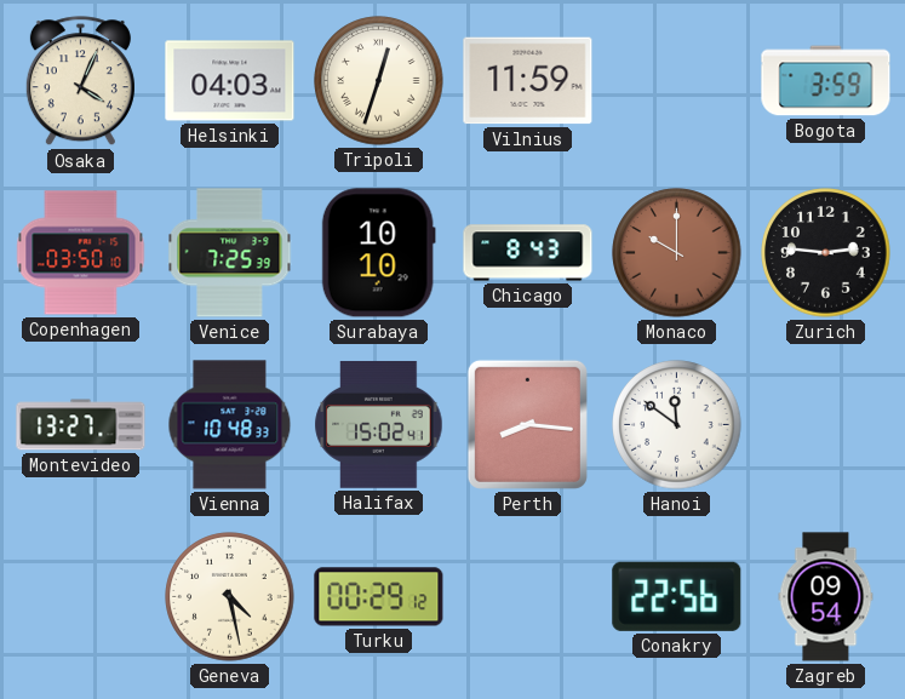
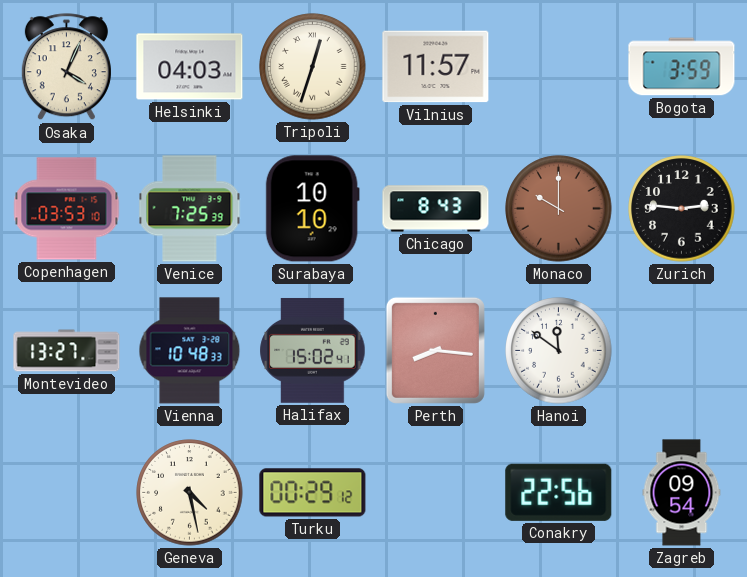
Vilnius: 11:59 -> 11:57
Copenhagen: 03:50 -> 03:53
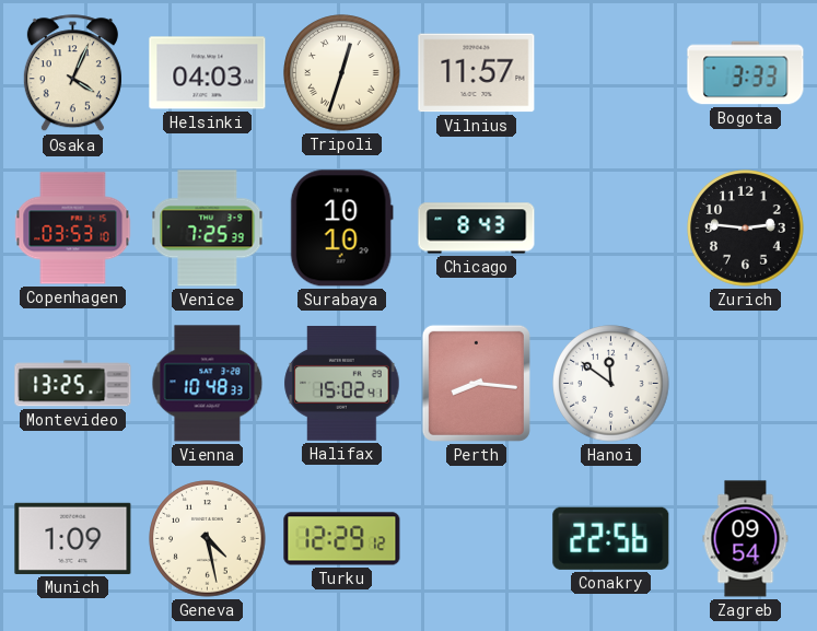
Bogota: 3:59 -> 3:33
Monaco: 10:00 -> none
Montevideo: 13:27 -> 13:25
Munich: none -> 1:09
Turku: 00:29 -> 12:29
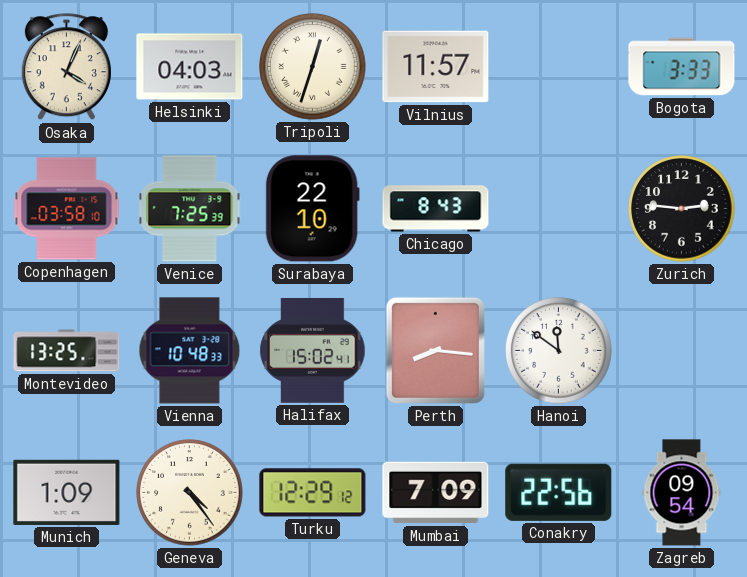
Copenhagen: 03:53 -> 03:58
Surabaya: 10:10 -> 22:10
Geneva: 4:28 -> 4:24
Mumbai: none -> 7:09
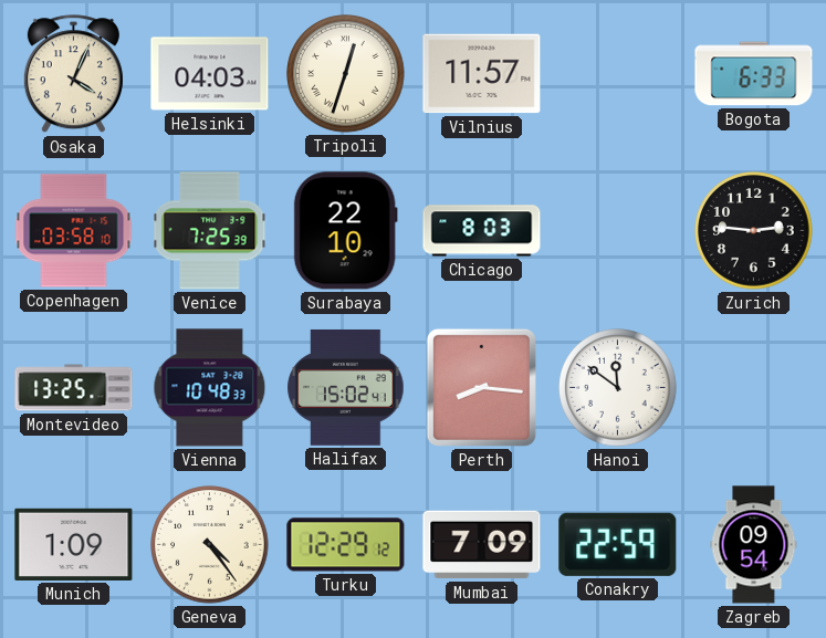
Bogota: 3:33 -> 6:33
Chicago: 8:43 -> 8:03
Conakry: 22:56 -> 22:59
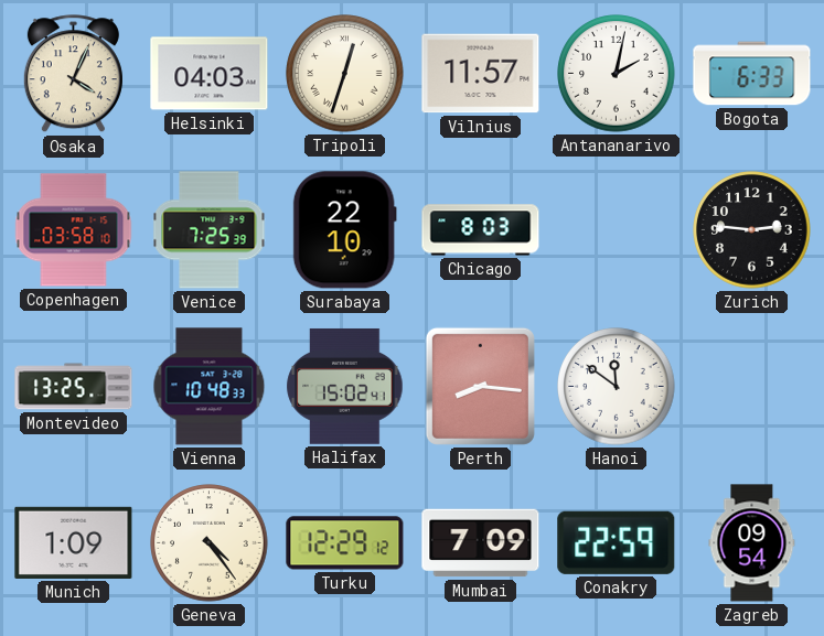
Antananarivo: none -> 2:02
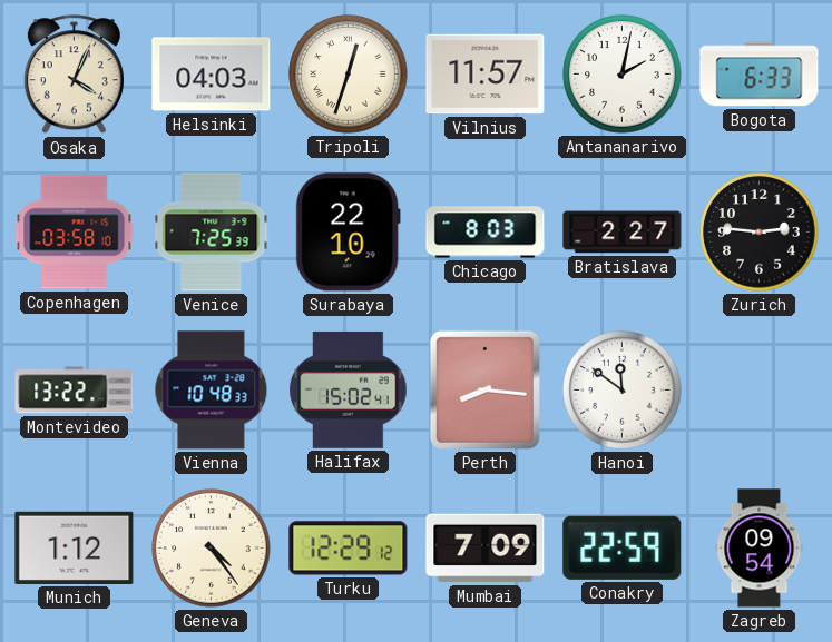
Bratislava: none -> 2:27
Montevideo: 13:25 -> 13:22
Munich: 1:09 -> 1:12
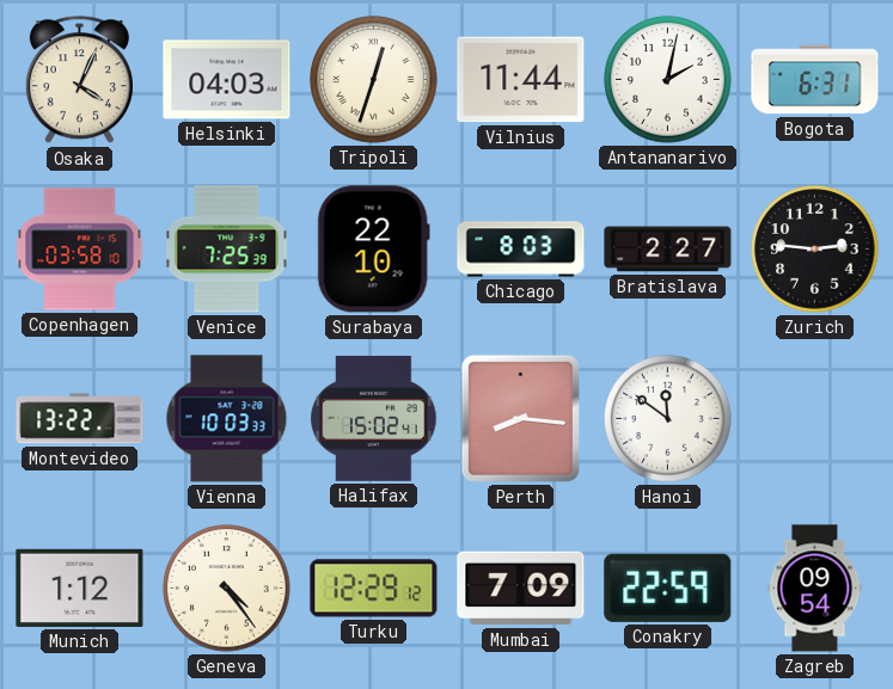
Vilnius: 11:57 -> 11:44
Bogota: 6:33 -> 6:31
Vienna: 10:48 -> 10:03
